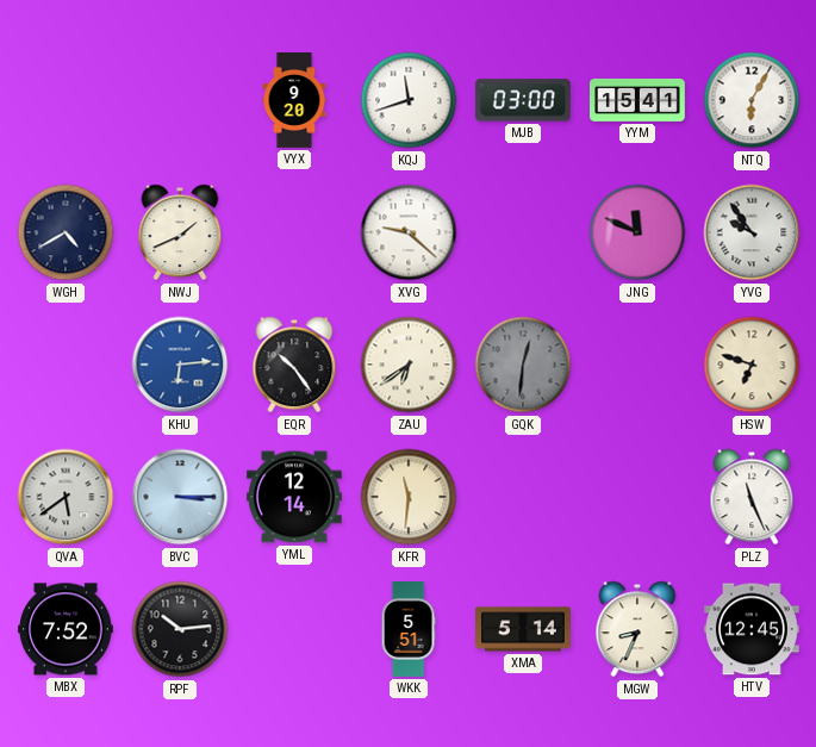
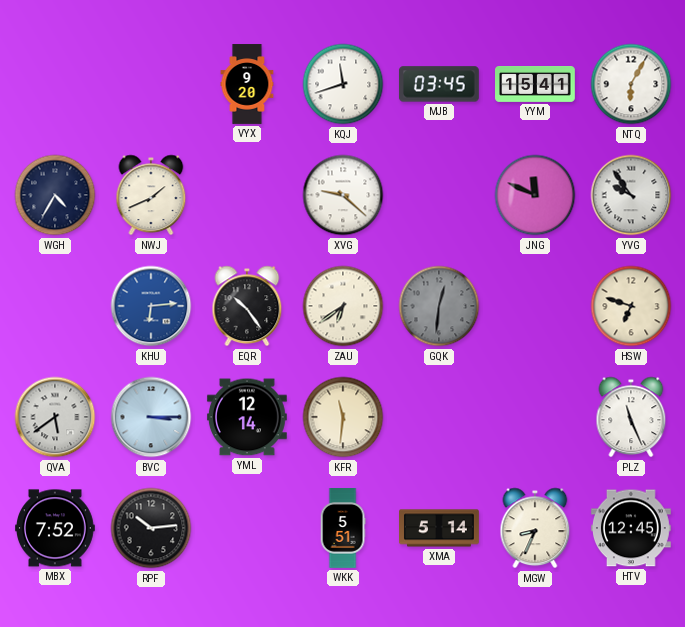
MJB: 03:00 -> 03:45
WGH: 4:40 -> 4:35
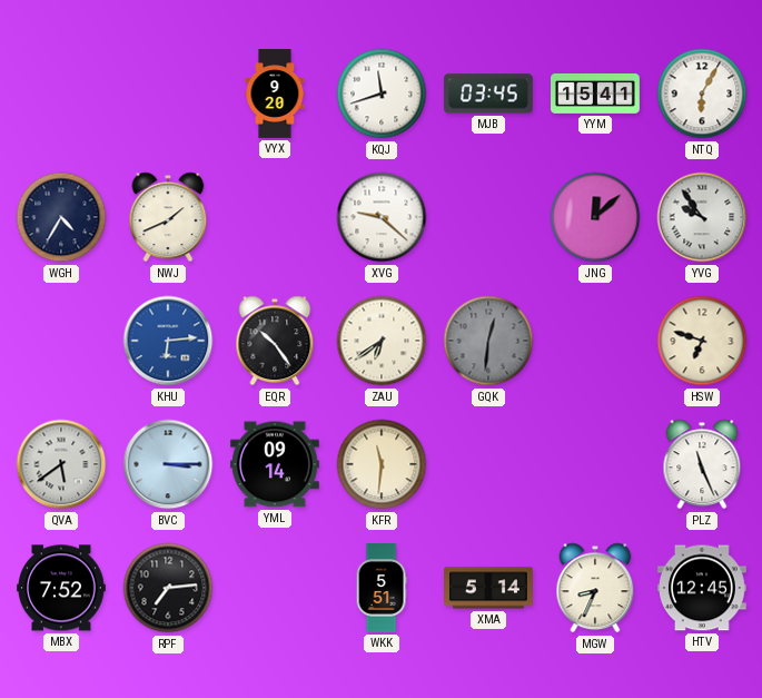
JNG: 11:49 -> 12:08
YML: 12:14 -> 09:14
RPF: 10:14 -> 7:14
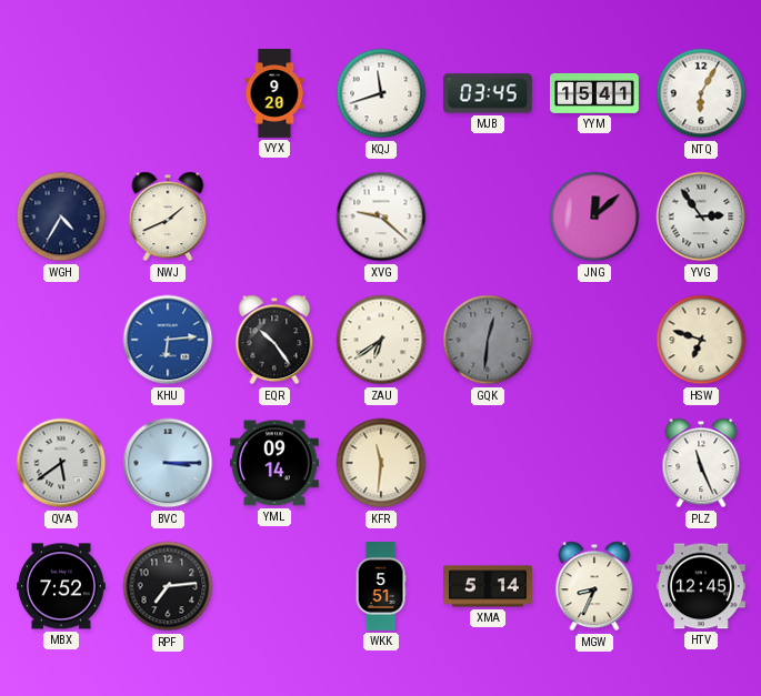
YVG: 9:54 -> 2:54
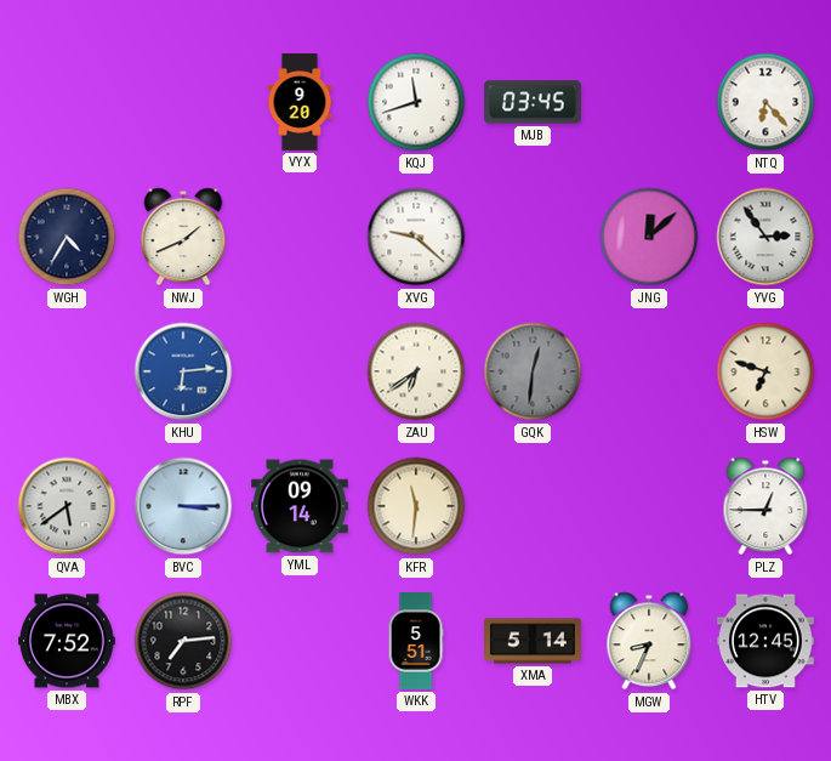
YYM: 15:41 -> none
NTQ: 6:05 -> 6:23
EQR: 10:24 -> none
PLZ: 11:26 -> 12:45
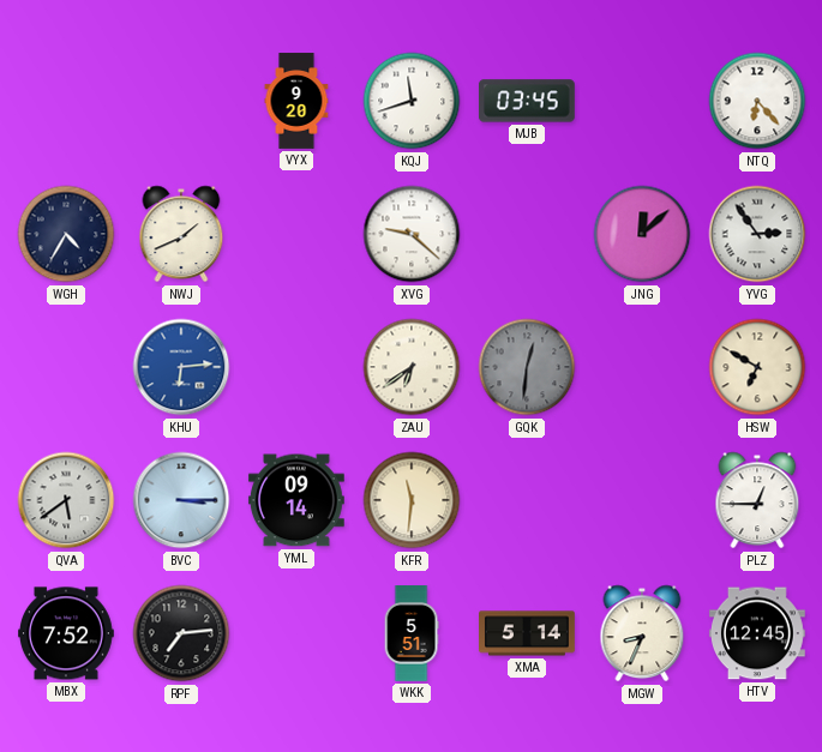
HSW: 6:48 -> 6:50
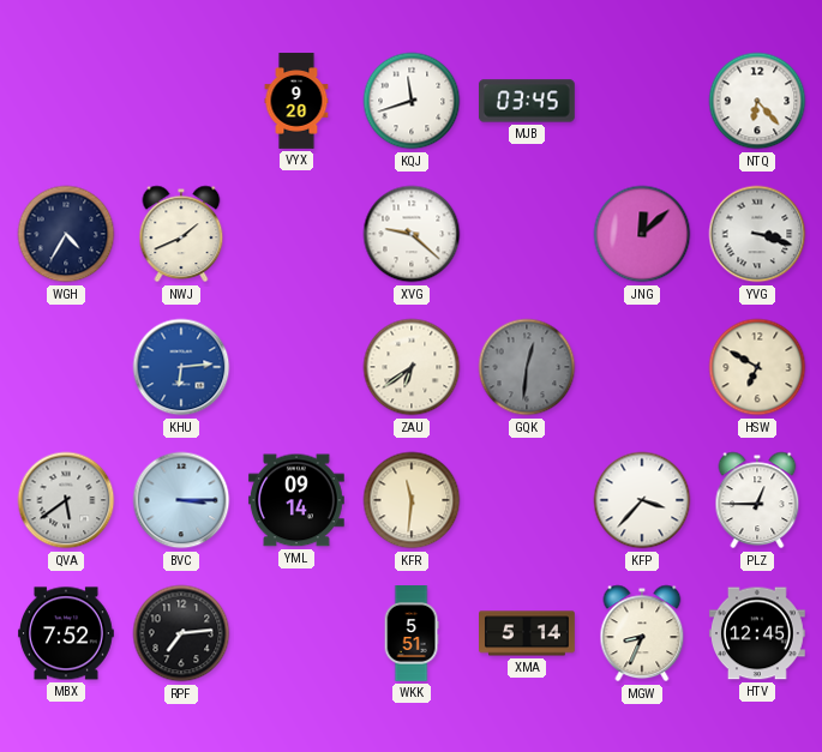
YVG: 2:54 -> 3:18
KFP: none -> 3:37
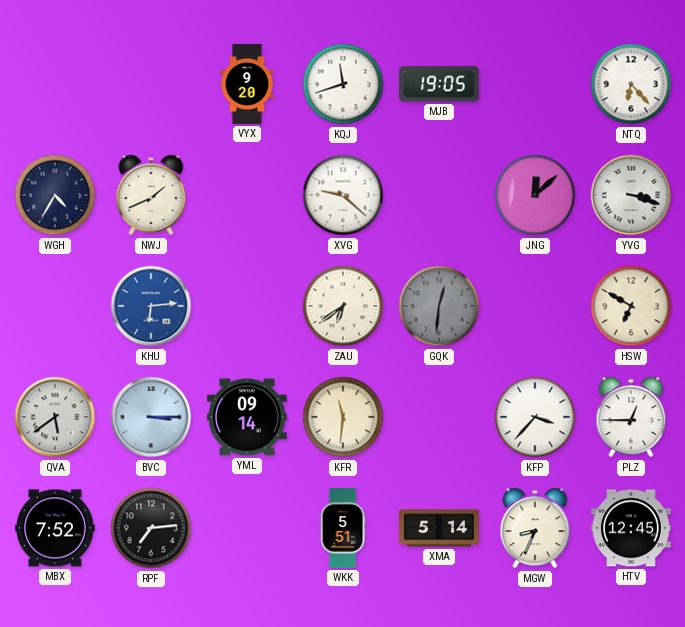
MJB: 03:45 -> 19:05
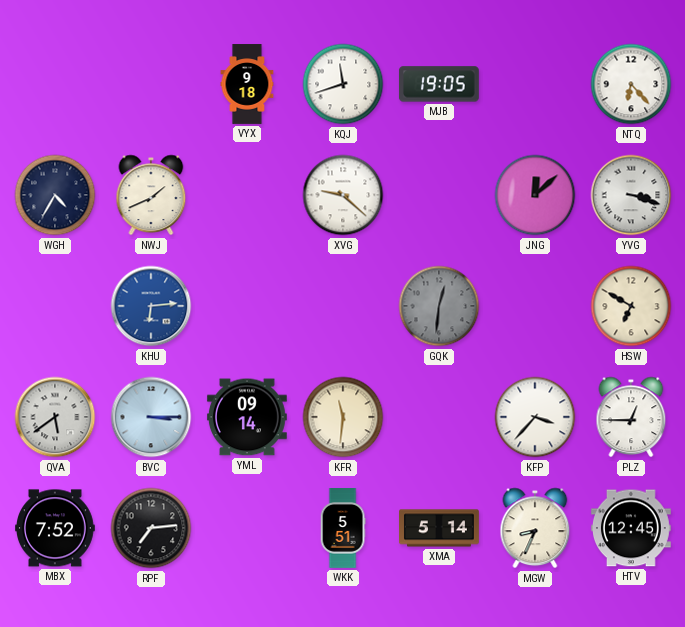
VYX: 9:20 -> 9:18
ZAU: 6:39 -> none
